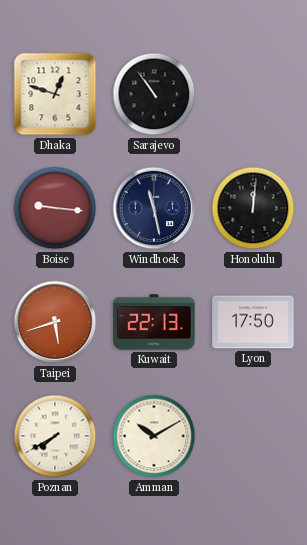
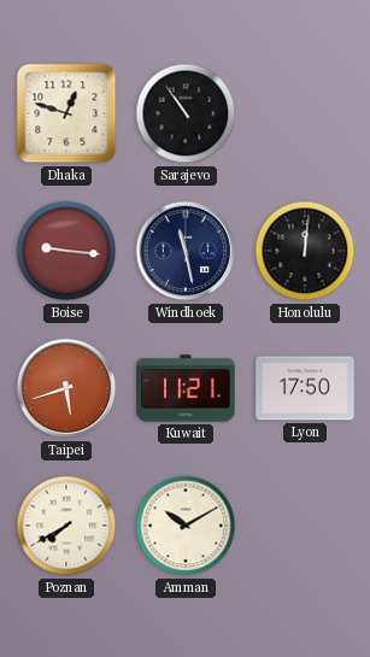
Kuwait: 22:13 -> 11:21
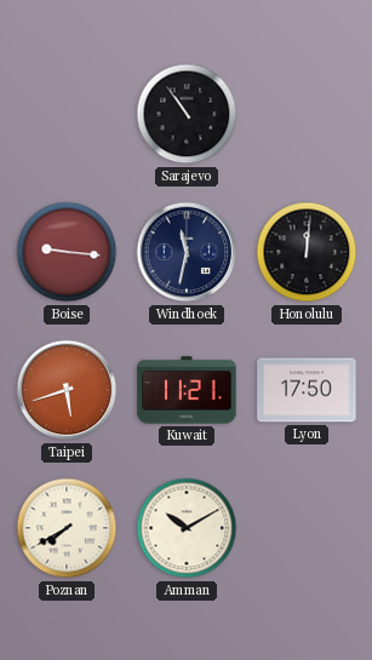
Dhaka: 12:48 -> none
Windhoek: 11:28 -> 11:32
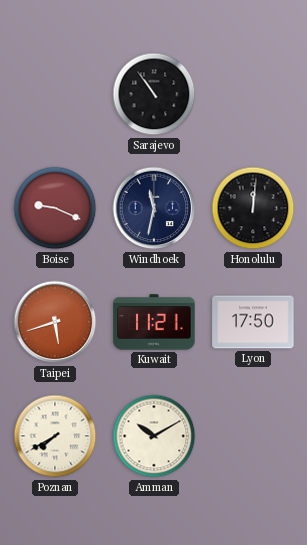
Boise: 9:16 -> 9:19
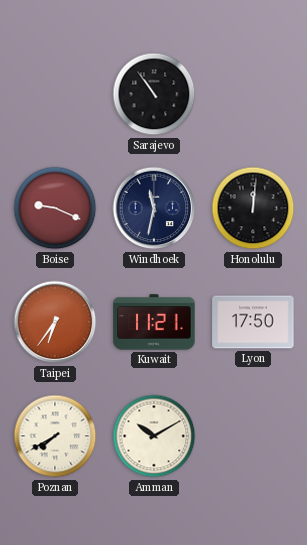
Taipei: 5:42 -> 6:36
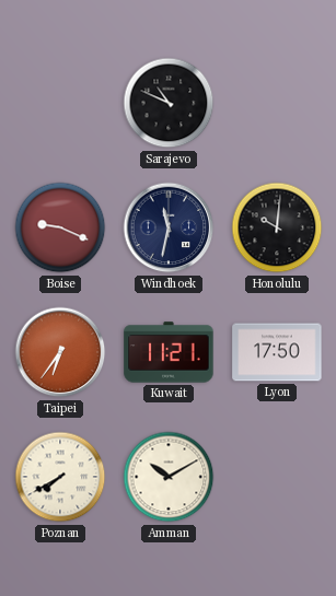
Sarajevo: 10:54 -> 10:49
Honolulu: 12:01 -> 10:01
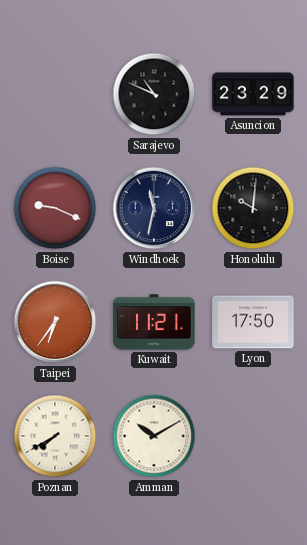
Asuncion: none -> 23:29
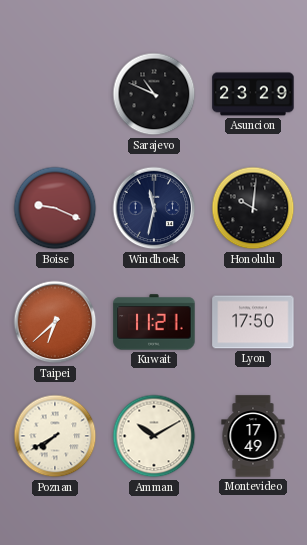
Taipei: 6:36 -> 6:38
Montevideo: none -> 17:49
